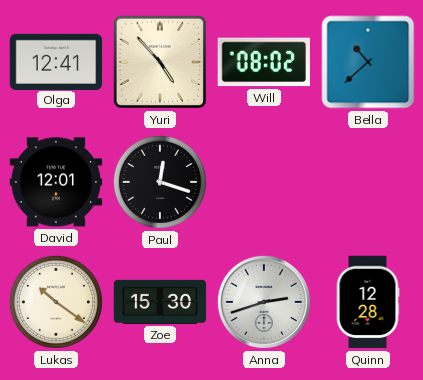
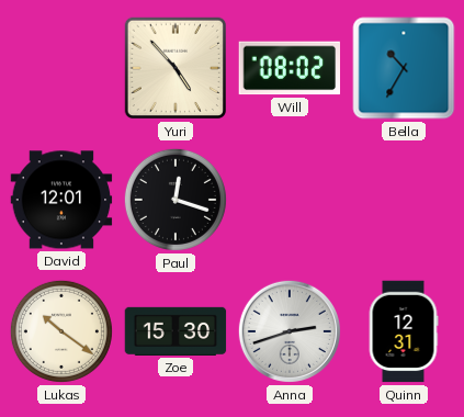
Olga: 12:41 -> none
Bella: 10:38 -> 10:35
Quinn: 12:28 -> 12:31
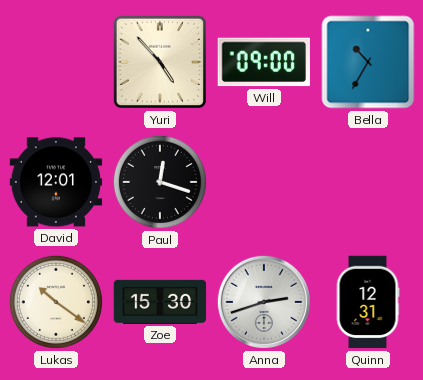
Will: 08:02 -> 09:00
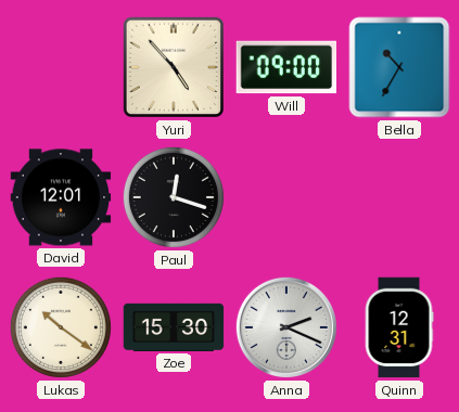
Anna: 2:42 -> 2:19
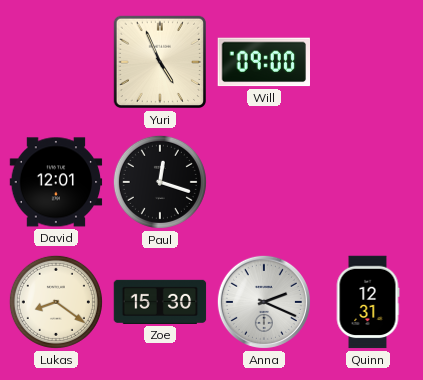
Yuri: 4:53 -> 4:56
Bella: 10:35 -> none
Lukas: 10:21 -> 8:21
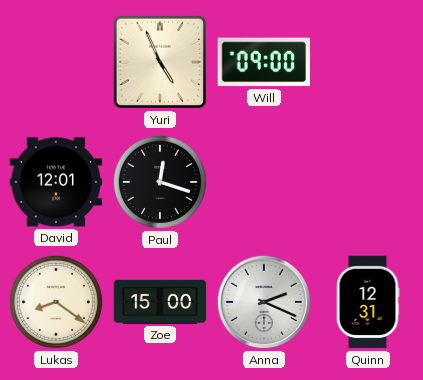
Zoe: 15:30 -> 15:00
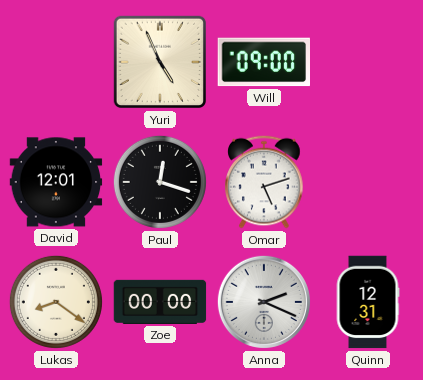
Omar: none -> 5:12
Zoe: 15:00 -> 00:00
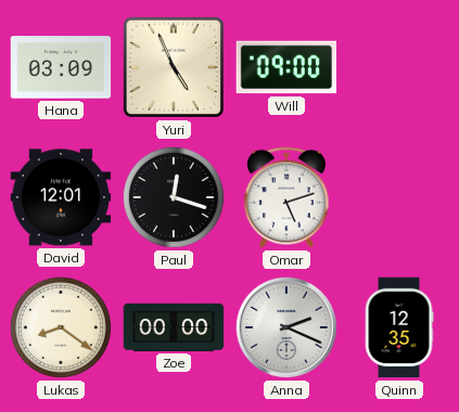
Hana: none -> 03:09
Quinn: 12:31 -> 12:35
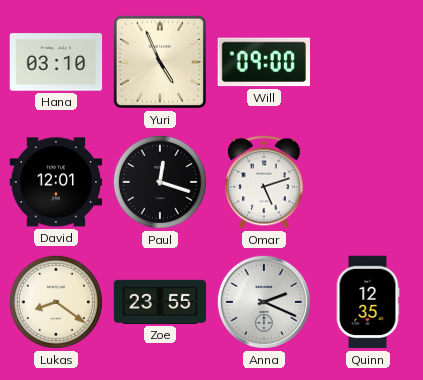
Hana: 03:09 -> 03:10
Zoe: 00:00 -> 23:55
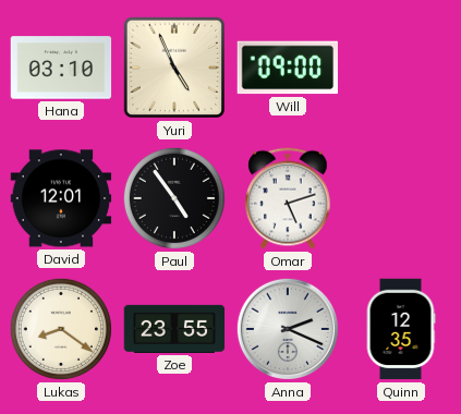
Paul: 12:18 -> 4:54
